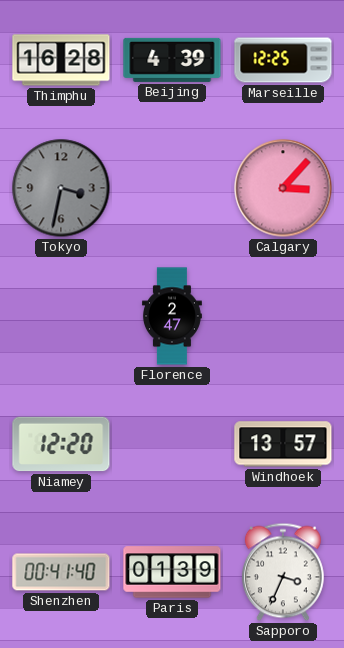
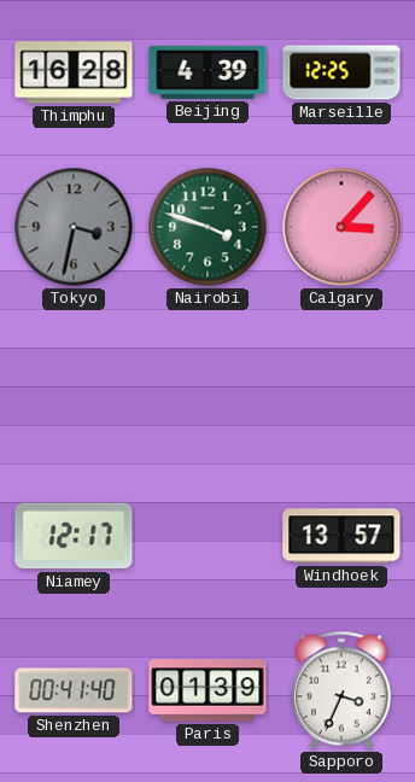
Nairobi: none -> 3:48
Florence: 2:47 -> none
Niamey: 12:20 -> 12:17
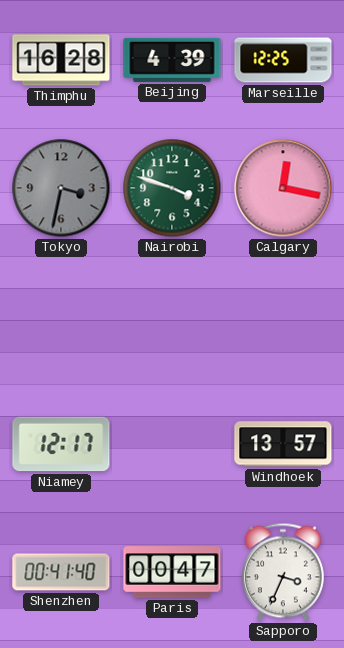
Calgary: 3:07 -> 12:17
Paris: 01:39 -> 00:47
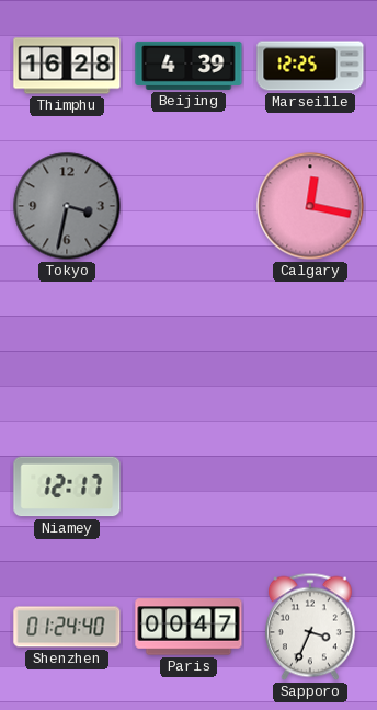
Nairobi: 3:48 -> none
Windhoek: 13:57 -> none
Shenzhen: 00:41 -> 01:24
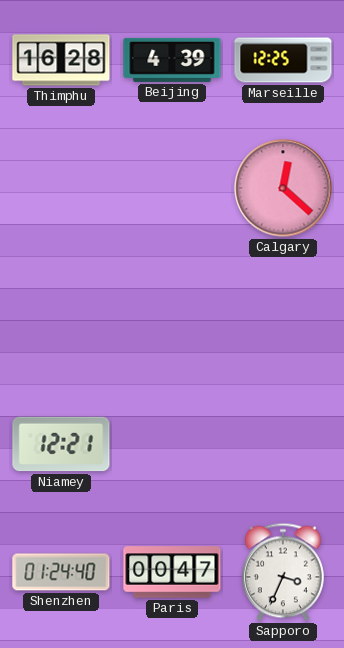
Tokyo: 3:32 -> none
Calgary: 12:17 -> 12:22
Niamey: 12:17 -> 12:21
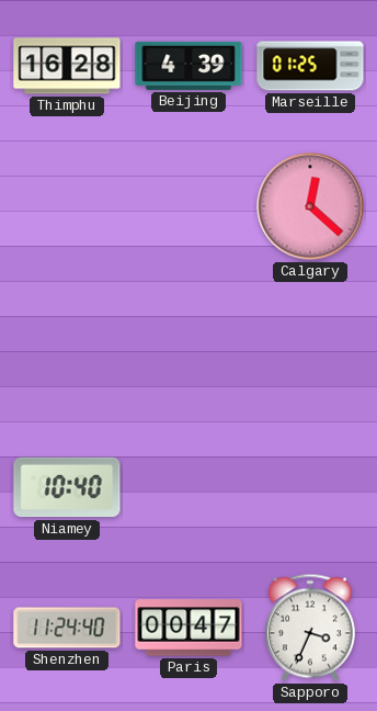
Marseille: 12:25 -> 01:25
Niamey: 12:21 -> 10:40
Shenzhen: 01:24 -> 11:24
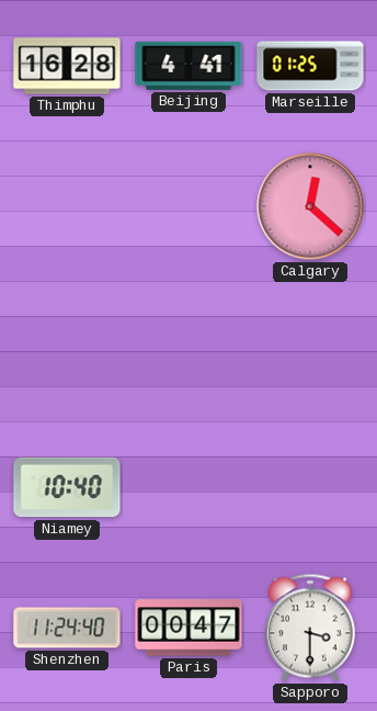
Beijing: 4:39 -> 4:41
Sapporo: 3:34 -> 3:30
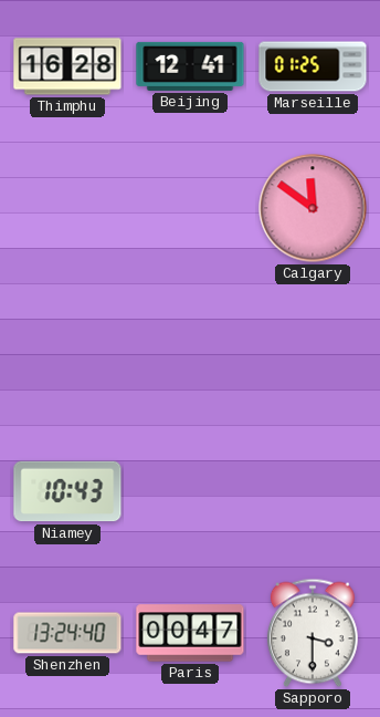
Beijing: 4:41 -> 12:41
Calgary: 12:22 -> 11:51
Niamey: 10:40 -> 10:43
Shenzhen: 11:24 -> 13:24
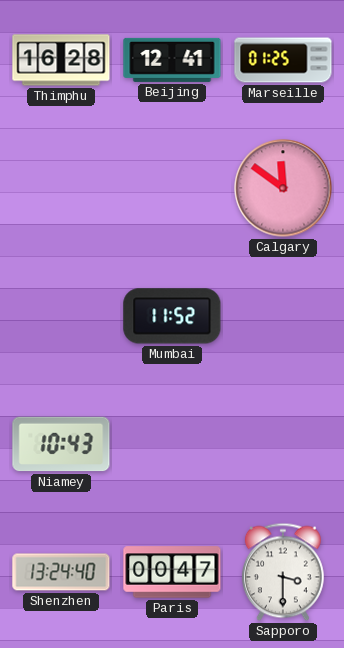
Mumbai: none -> 11:52
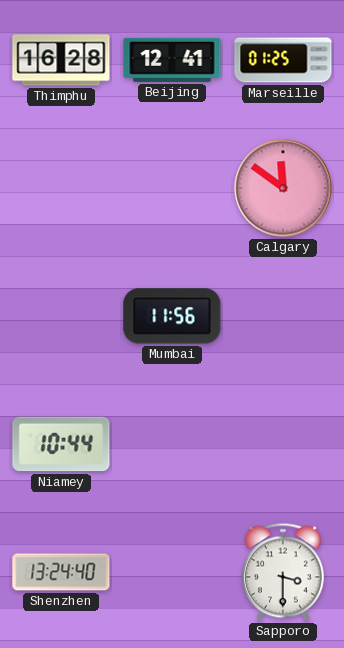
Mumbai: 11:52 -> 11:56
Niamey: 10:43 -> 10:44
Paris: 00:47 -> none
